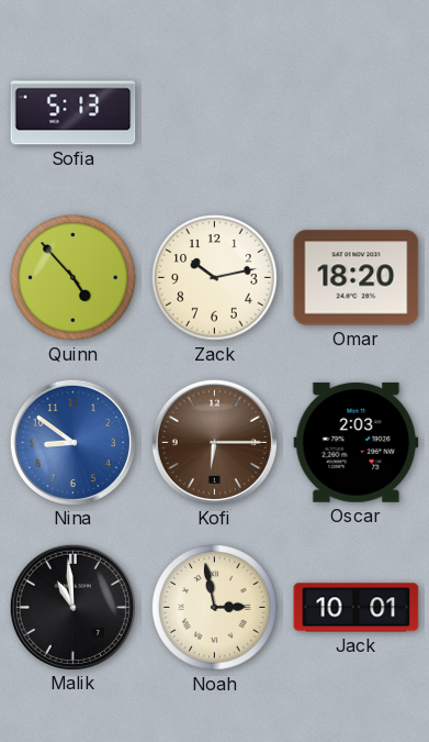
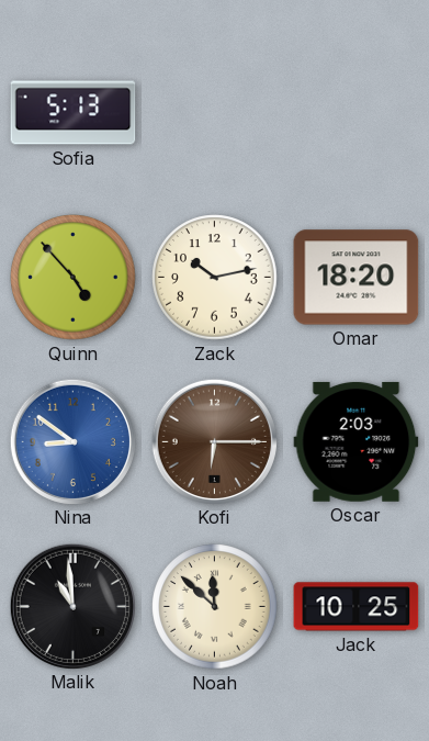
Noah: 2:58 -> 11:52
Jack: 10:01 -> 10:25
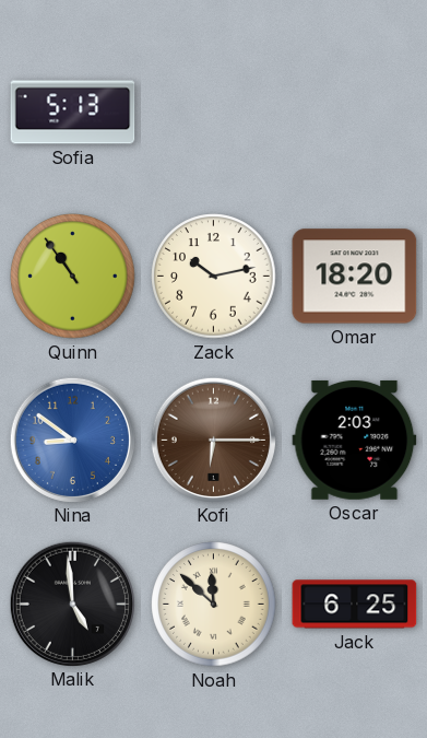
Quinn: 4:53 -> 10:54
Malik: 10:59 -> 4:59
Jack: 10:25 -> 6:25
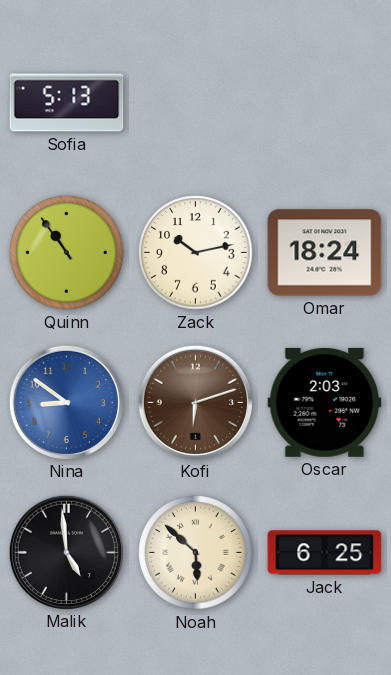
Omar: 18:20 -> 18:24
Kofi: 6:15 -> 6:12
Noah: 11:52 -> 5:52
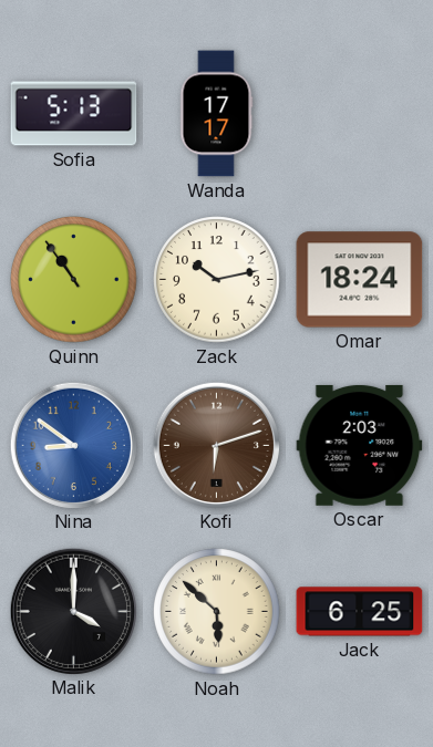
Wanda: none -> 17:17
Malik: 4:59 -> 4:00
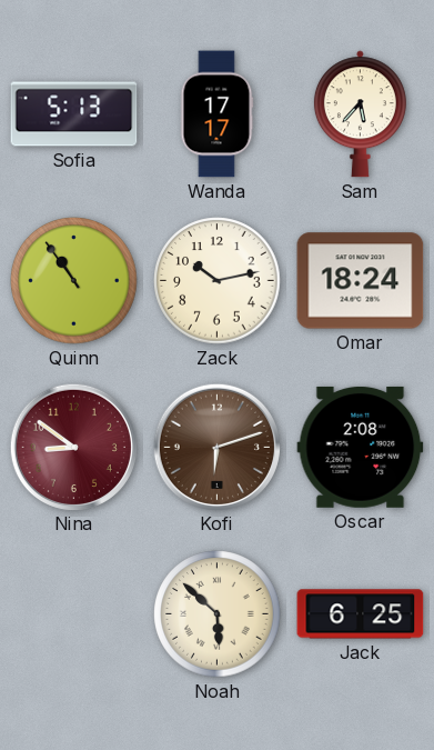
Sam: none -> 5:37
Nina dial: blue -> burgundy
Oscar: 2:03 -> 2:08
Malik: 4:00 -> none
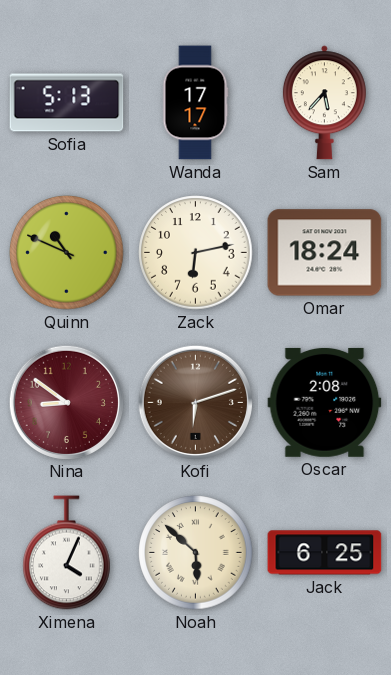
Quinn: 10:54 -> 10:49
Zack: 10:13 -> 6:13
Ximena: none -> 4:04
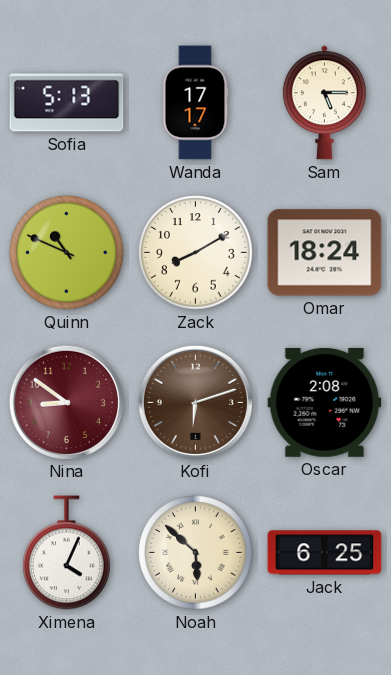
Sam: 5:37 -> 5:15
Zack: 6:13 -> 8:10
